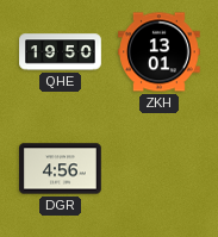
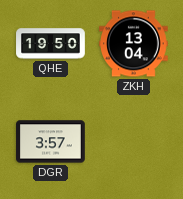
ZKH: 13:01 -> 13:04
DGR: 4:56 -> 3:57
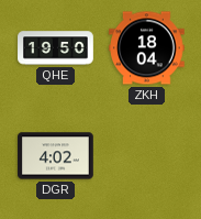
ZKH: 13:04 -> 18:04
DGR: 3:57 -> 4:02
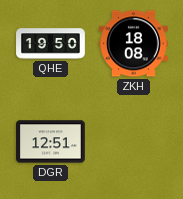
ZKH: 18:04 -> 18:08
DGR: 4:02 -> 12:51
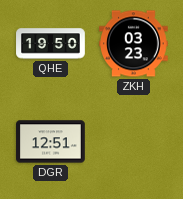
ZKH: 18:08 -> 03:23
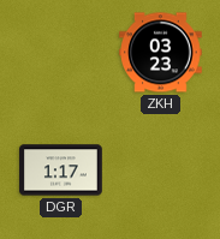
QHE: 19:50 -> none
DGR: 12:51 -> 1:17
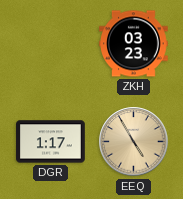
EEQ: none -> 4:55
